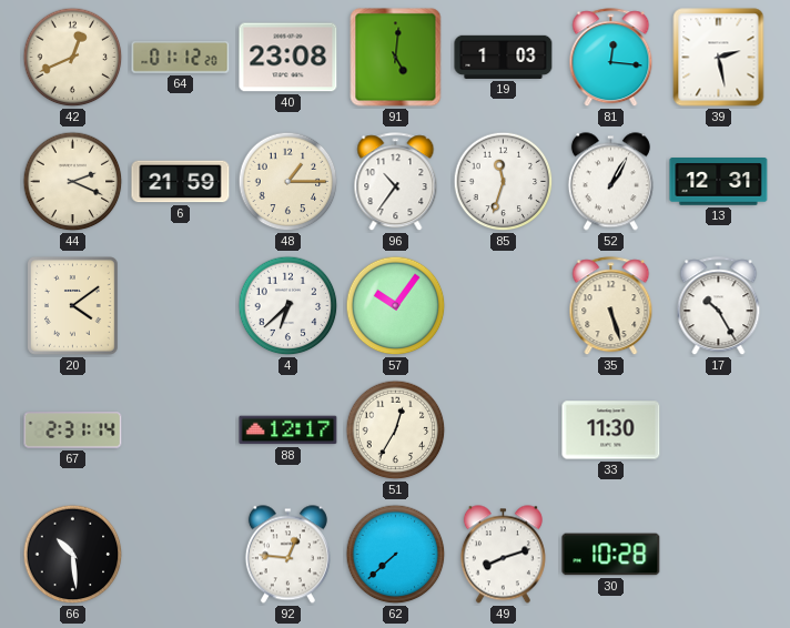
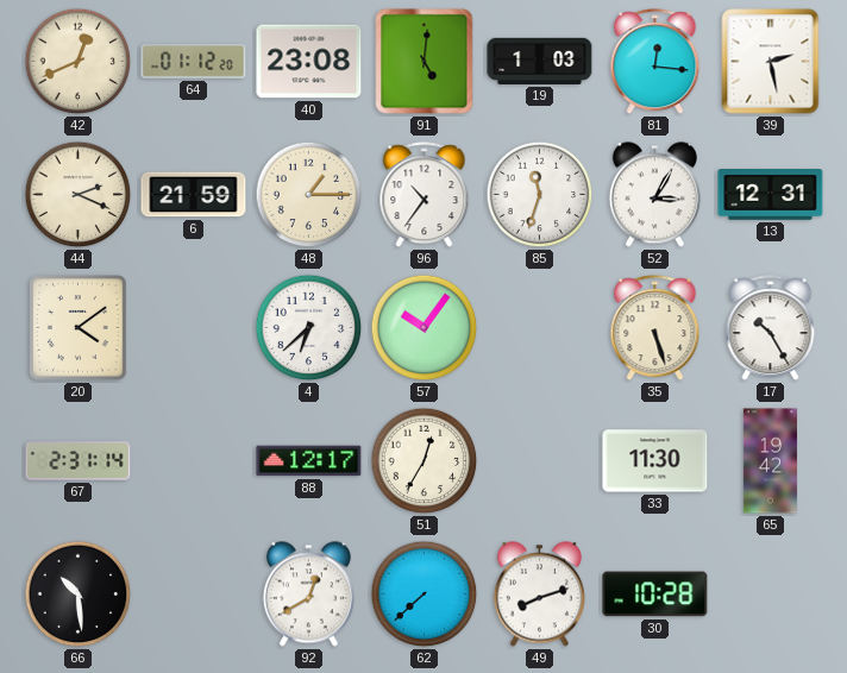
52: 1:05 -> 3:05
65: none -> 19:42
92: 12:46 -> 12:40
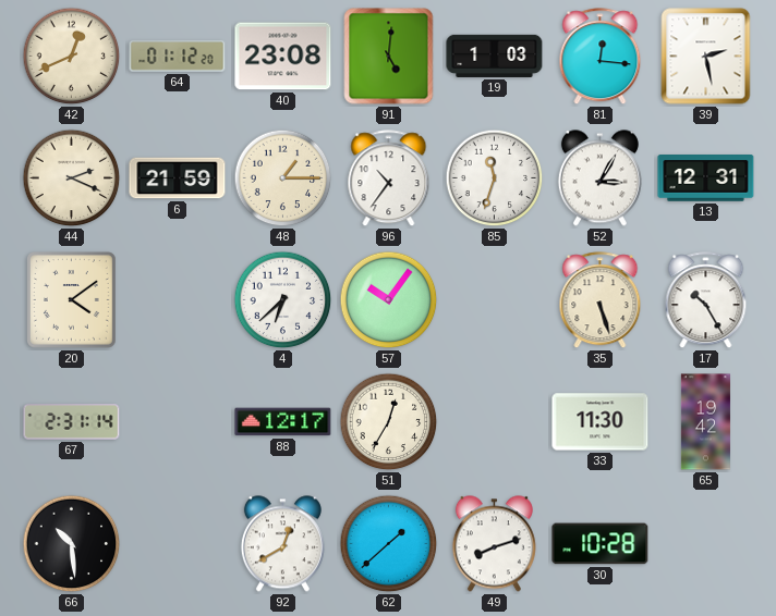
62: 7:38 -> 1:38
